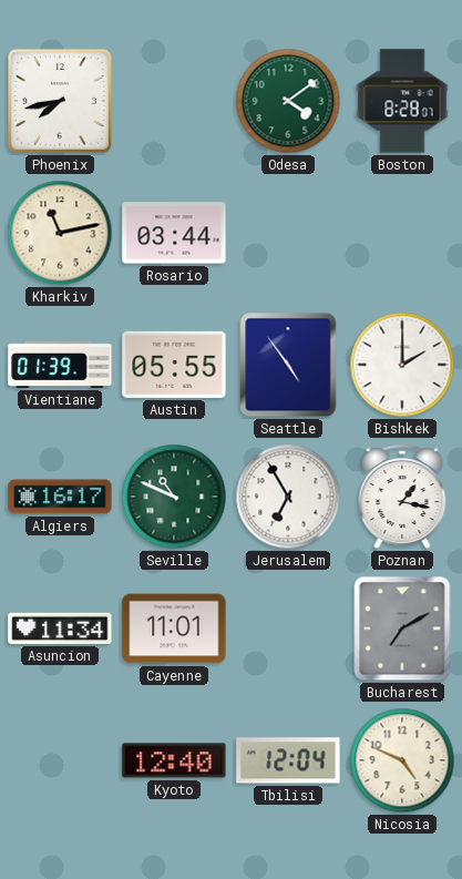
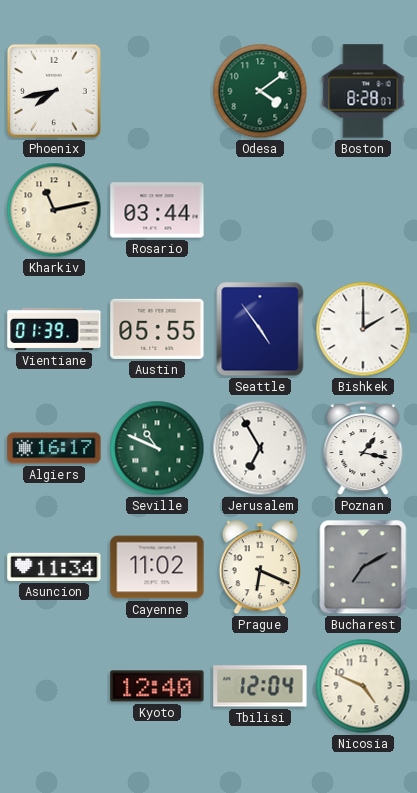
Cayenne: 11:01 -> 11:02
Prague: none -> 6:19
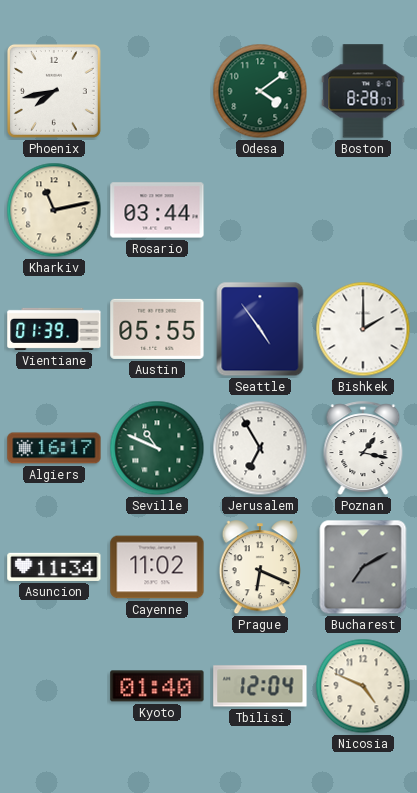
Kyoto: 12:40 -> 01:40
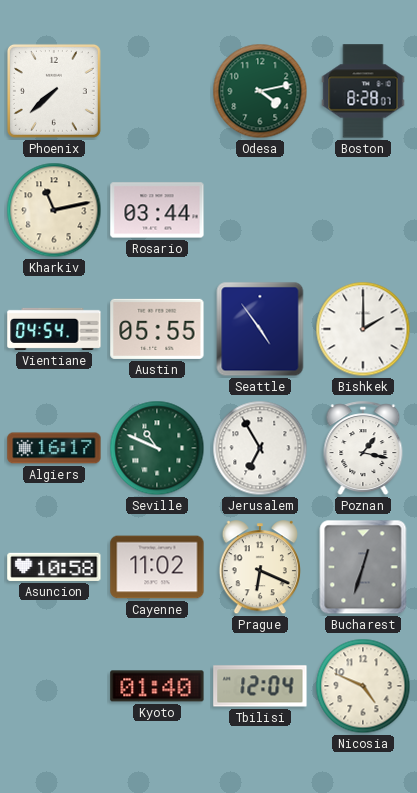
Phoenix: 7:43 -> 7:38
Odesa: 4:09 -> 4:13
Vientiane: 01:39 -> 04:54
Asuncion: 11:34 -> 10:58
Bucharest: 7:10 -> 12:33
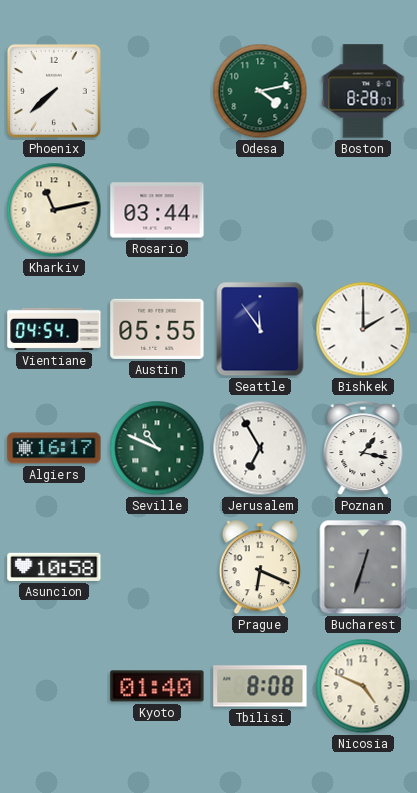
Seattle: 4:54 -> 11:54
Cayenne: 11:02 -> none
Tbilisi: 12:04 -> 8:08
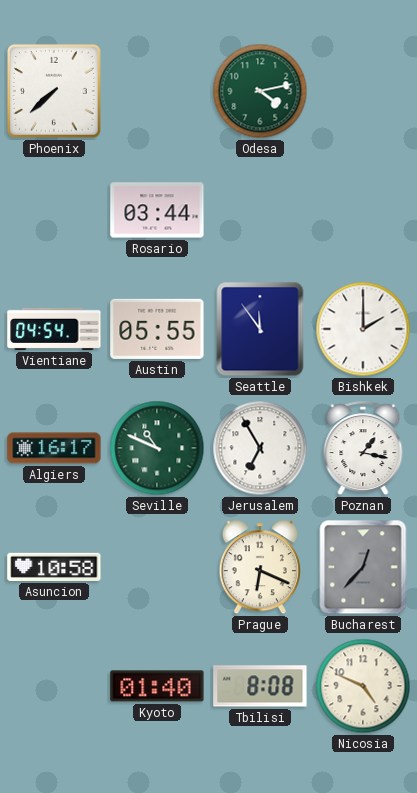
Boston: 8:28 -> none
Kharkiv: 11:13 -> none
Bucharest: 12:33 -> 12:37
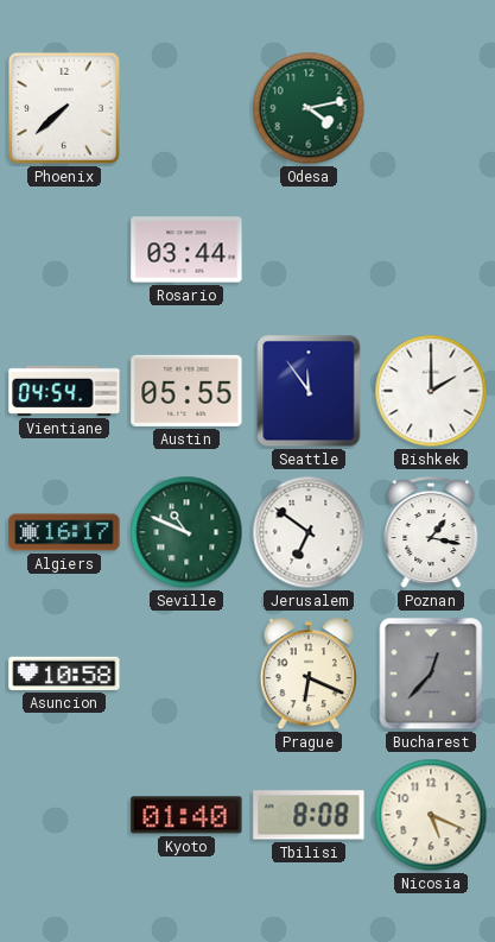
Jerusalem: 6:55 -> 6:51
Nicosia: 4:49 -> 5:19
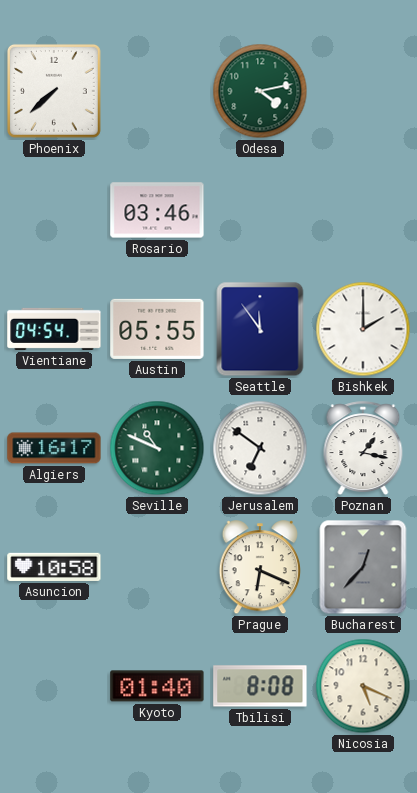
Rosario: 03:44 -> 03:46
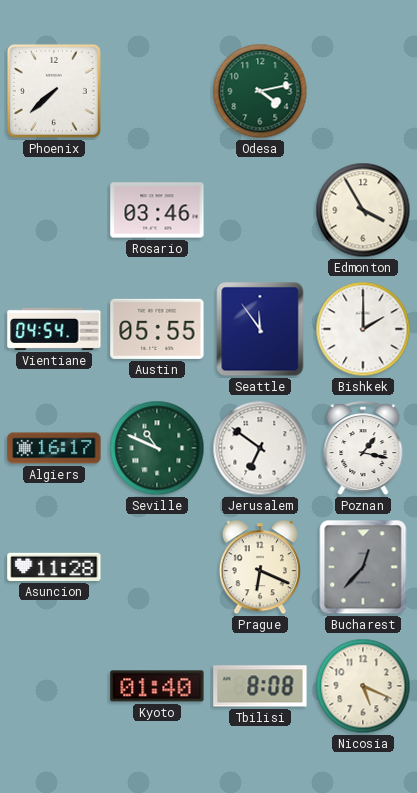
Edmonton: none -> 3:55
Asuncion: 10:58 -> 11:28
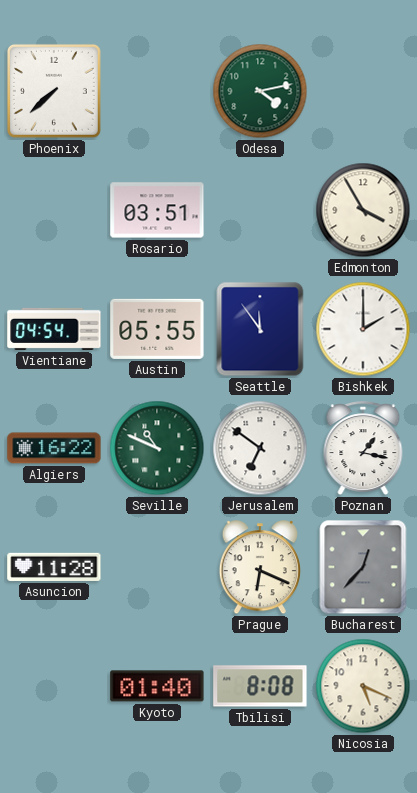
Rosario: 03:46 -> 03:51
Algiers: 16:17 -> 16:22
